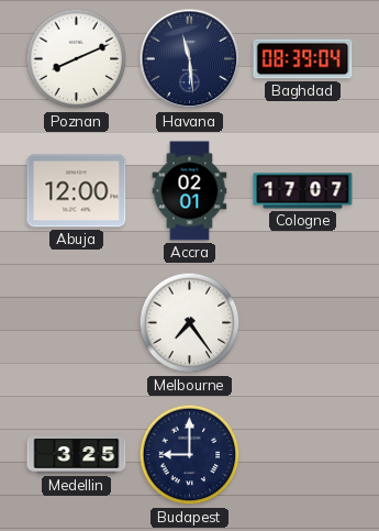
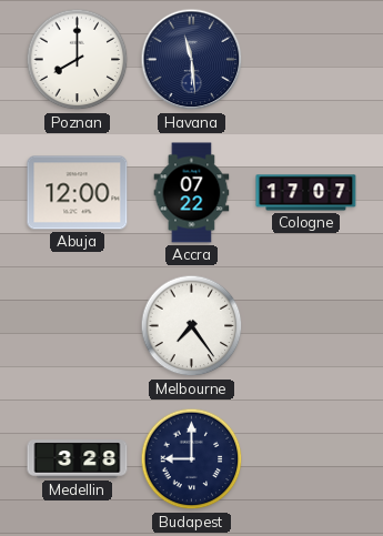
Poznan: 8:11 -> 8:00
Baghdad: 08:39 -> none
Accra: 02:01 -> 07:22
Medellin: 3:25 -> 3:28
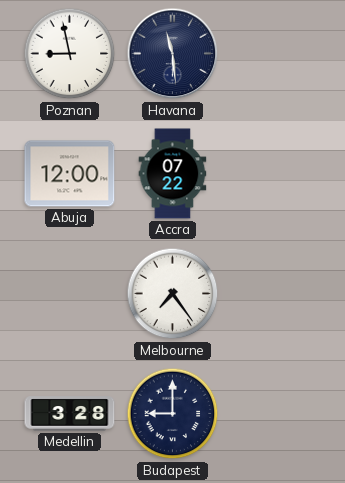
Poznan: 8:00 -> 8:58
Cologne: 17:07 -> none
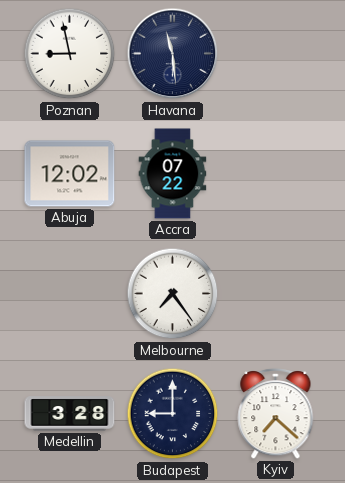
Abuja: 12:00 -> 12:02
Kyiv: none -> 7:22
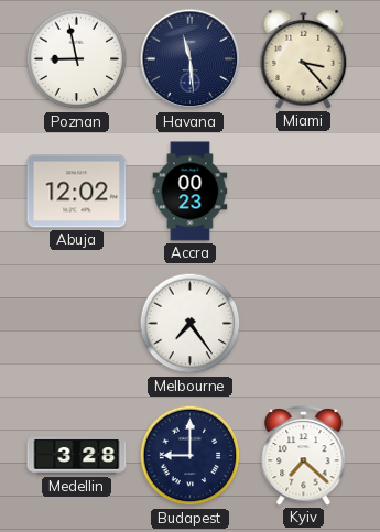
Miami: none -> 3:23
Accra: 07:22 -> 00:23
